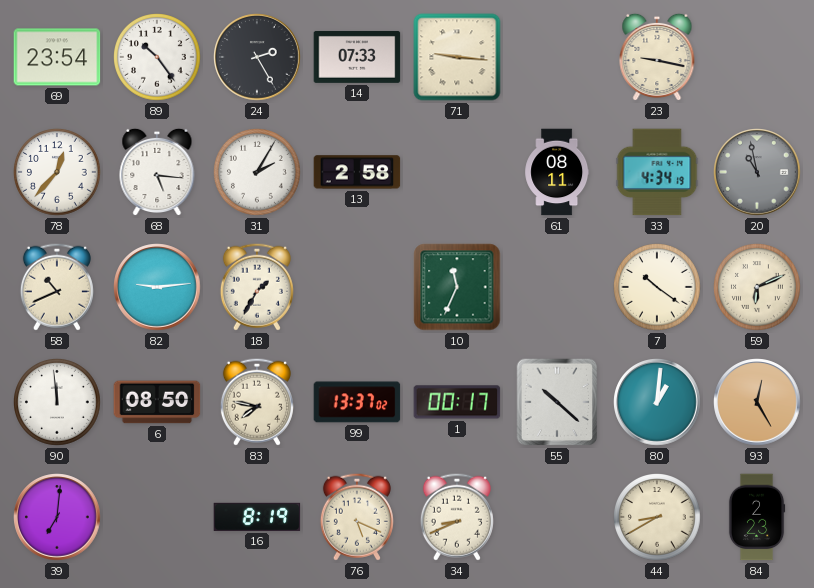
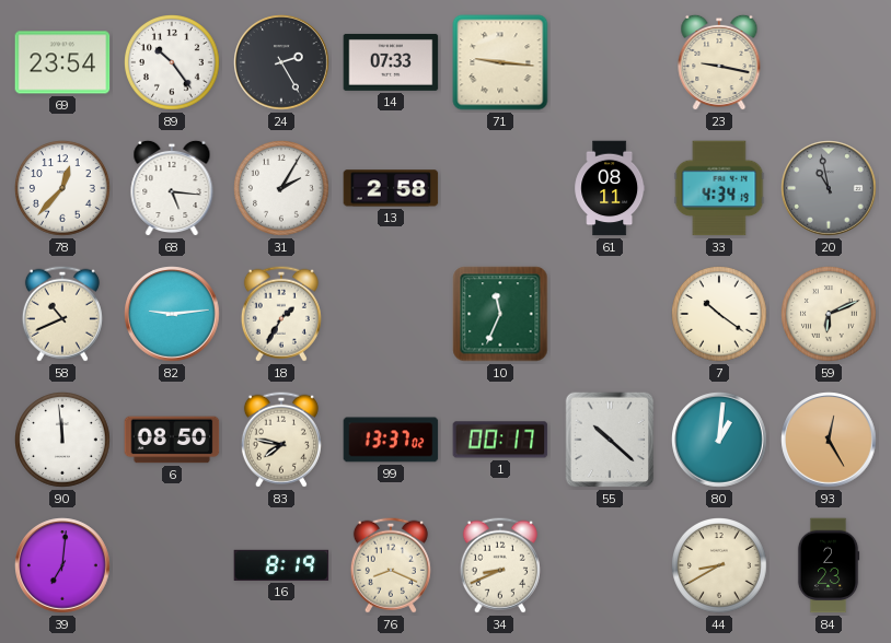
76: 5:19 -> 8:19
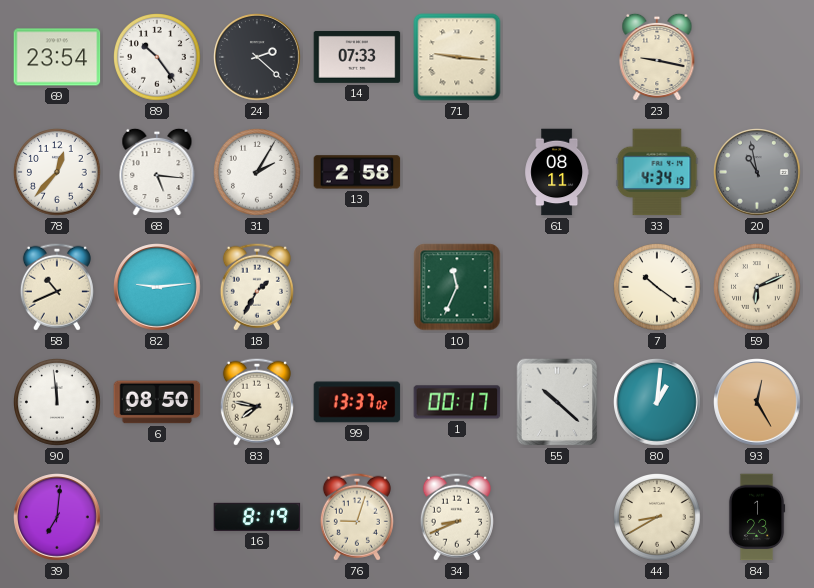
24: 2:25 -> 2:22
76: 8:19 -> 9:03
84: 2:23 -> 1:23
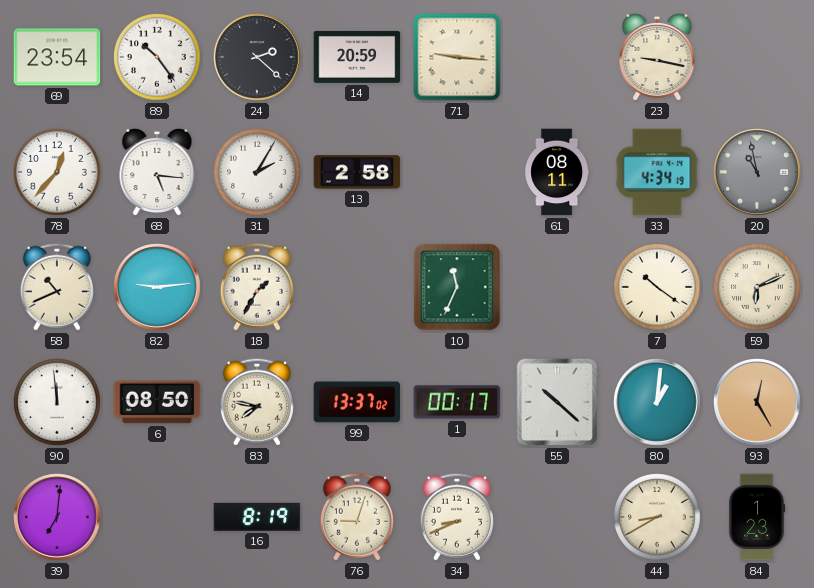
14: 07:33 -> 20:59
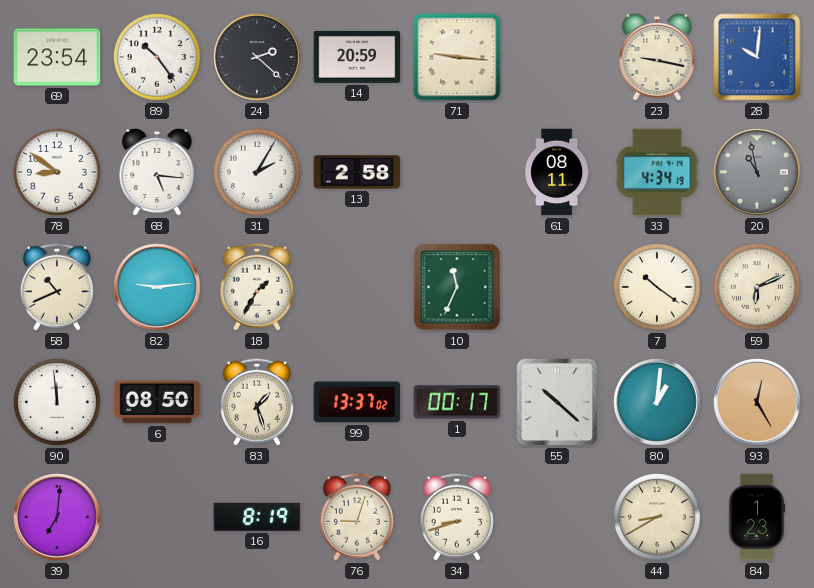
28: none -> 10:01
78: 12:37 -> 8:51
83: 7:47 -> 1:27
34: 8:41 -> 8:42
